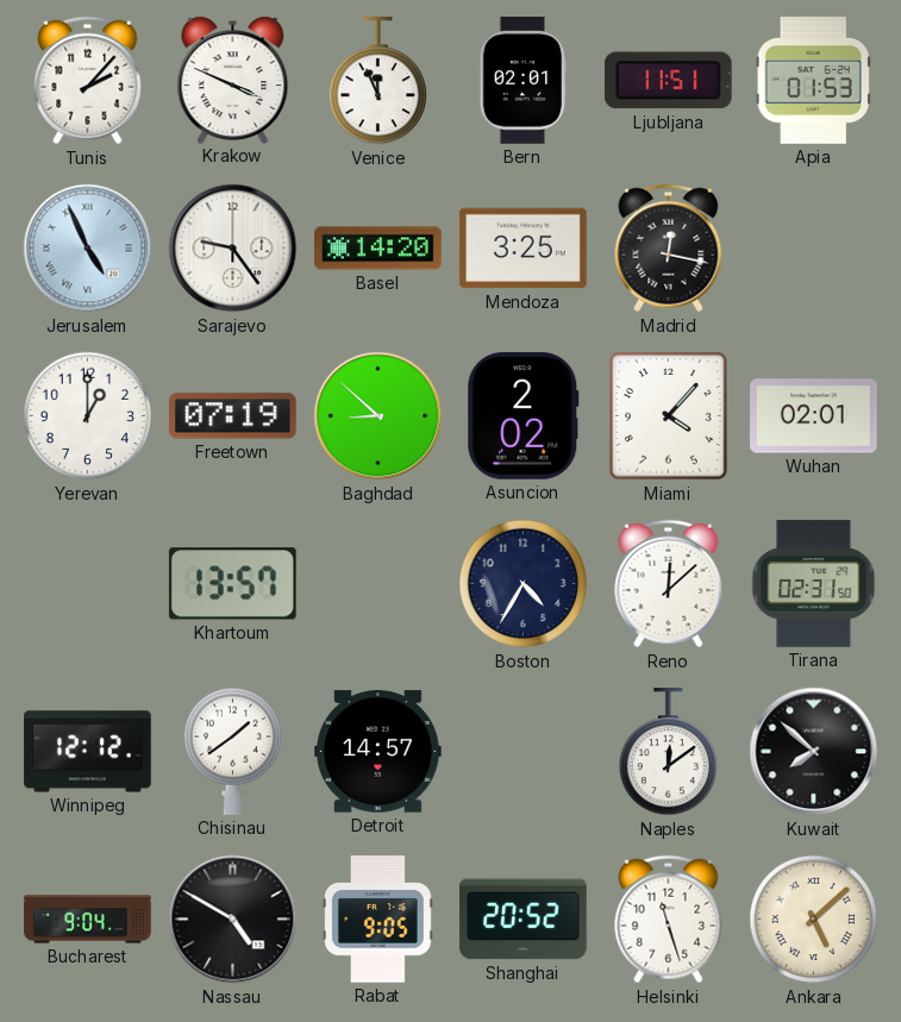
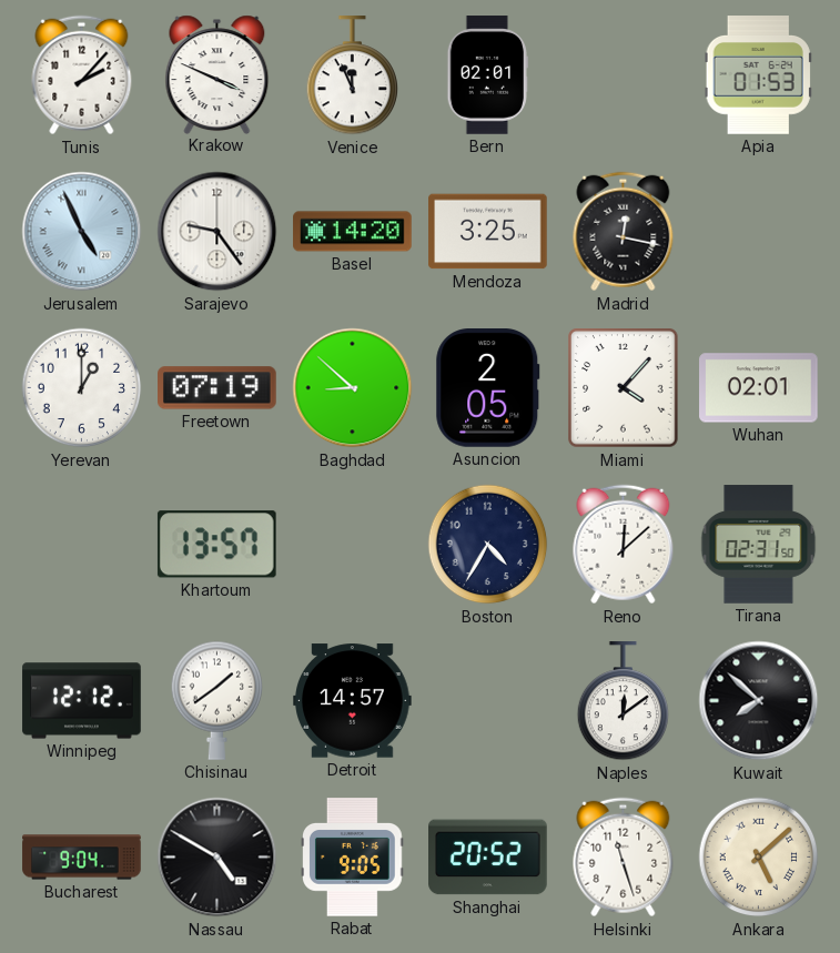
Ljubljana: 11:51 -> none
Asuncion: 2:02 -> 2:05
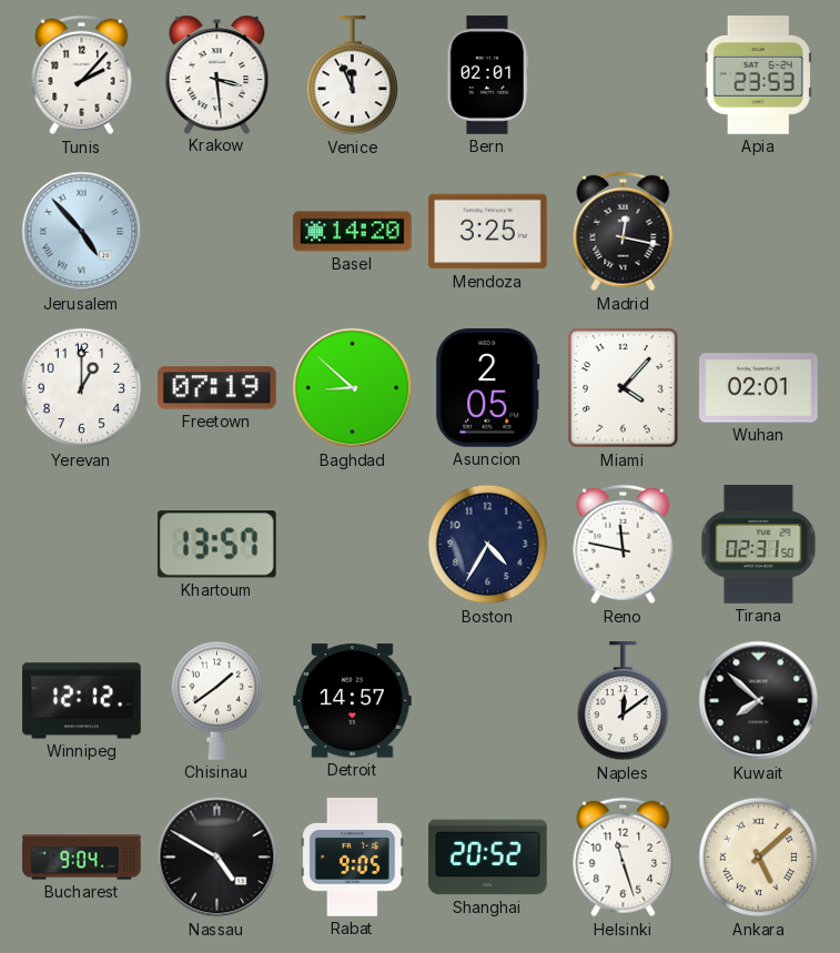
Krakow: 3:49 -> 3:29
Apia: 01:53 -> 23:53
Jerusalem: 4:56 -> 4:53
Sarajevo: 9:24 -> none
Reno: 12:08 -> 11:47
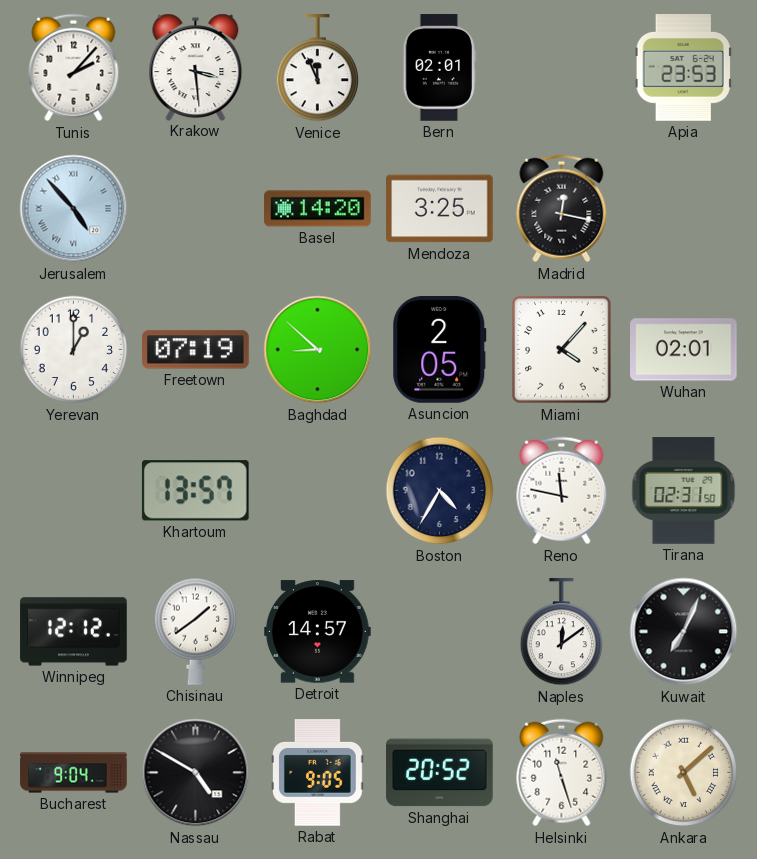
Kuwait: 7:52 -> 7:04
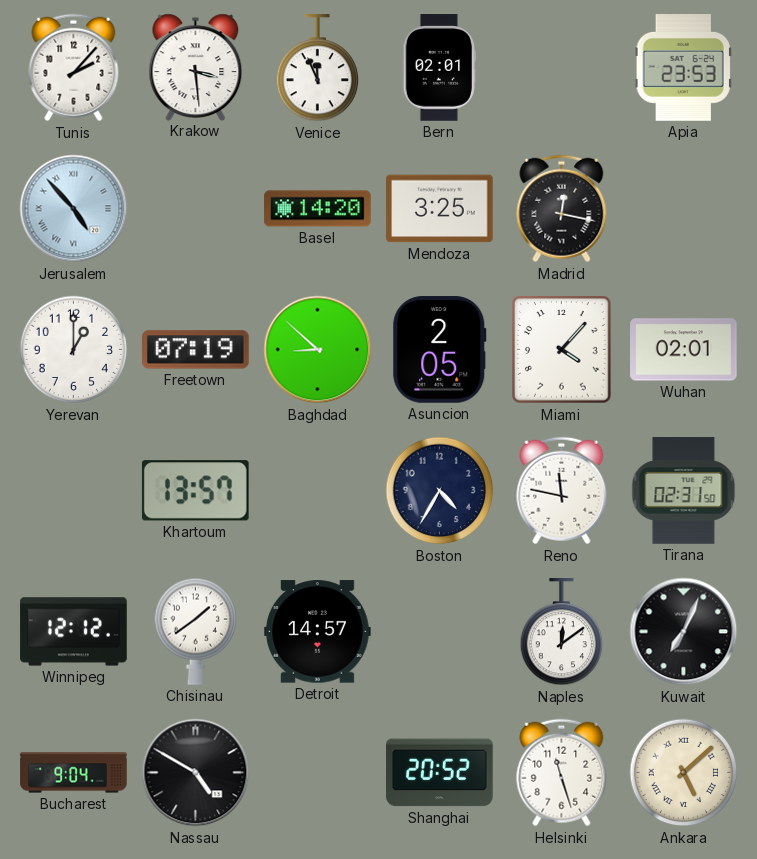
Rabat: 9:05 -> none
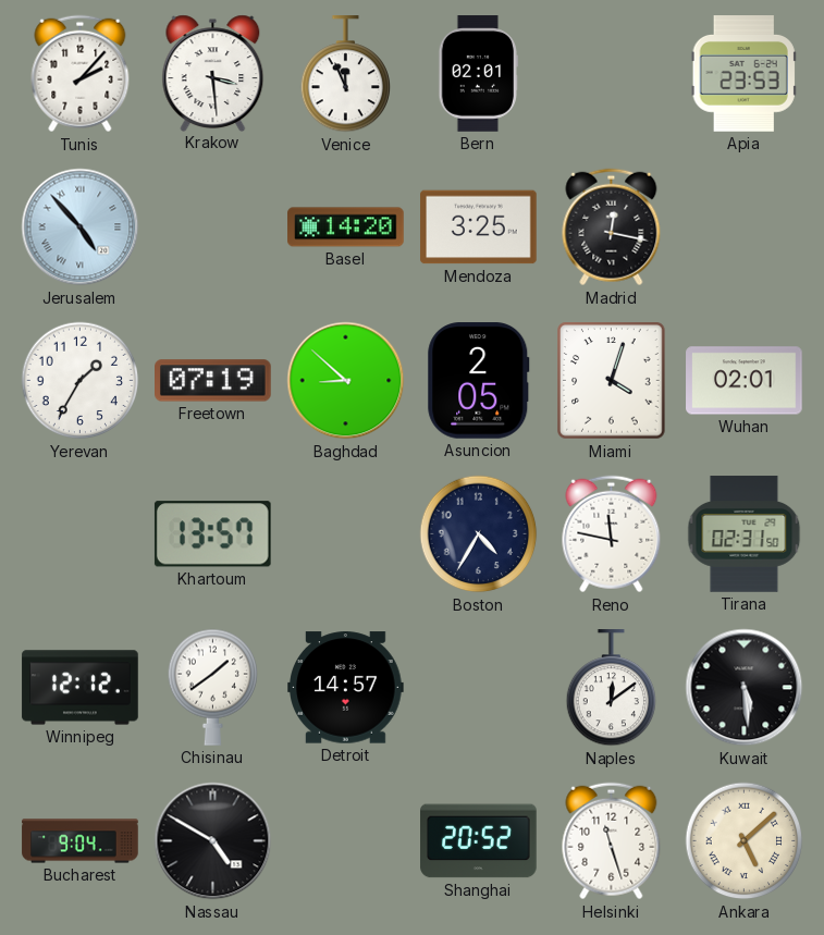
Yerevan: 1:00 -> 1:35
Miami: 4:07 -> 4:03
Kuwait: 7:04 -> 5:29
